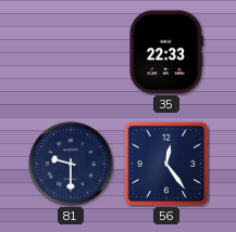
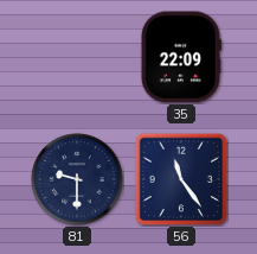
35: 22:33 -> 22:09
56: 12:24 -> 11:24
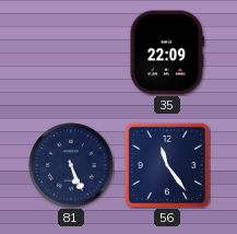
81: 9:30 -> 5:26
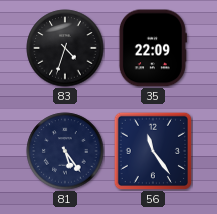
83: none -> 4:33
81: 5:26 -> 5:24
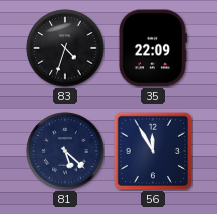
81: 5:24 -> 5:22
56: 11:24 -> 11:55
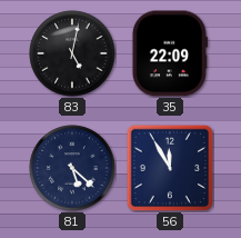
83: 4:33 -> 5:02
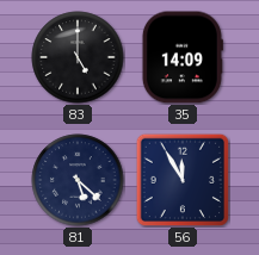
83: 5:02 -> 5:00
35: 22:09 -> 14:09
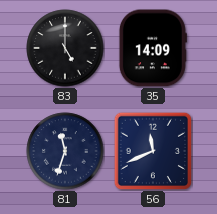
81: 5:22 -> 11:33
56: 11:55 -> 11:41
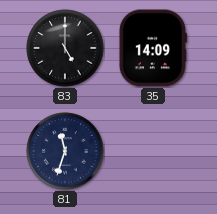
56: 11:41 -> none
